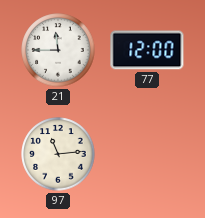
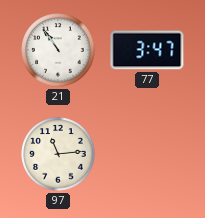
21: 11:45 -> 10:54
77: 12:00 -> 3:47
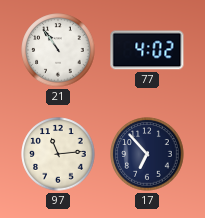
77: 3:47 -> 4:02
17: none -> 6:53
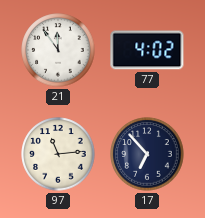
21: 10:54 -> 11:54
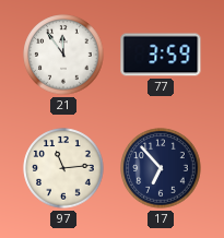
77: 4:02 -> 3:59
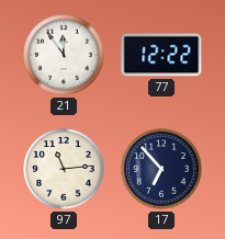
77: 3:59 -> 12:22
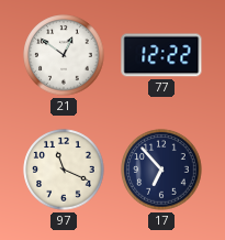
21: 11:54 -> 12:51
97: 11:14 -> 11:19
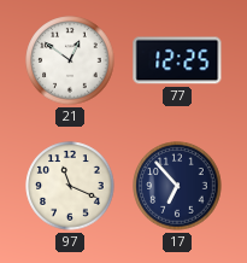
77: 12:22 -> 12:25
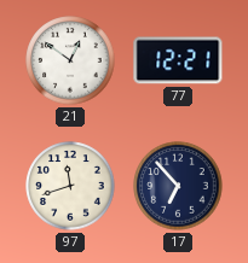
77: 12:25 -> 12:21
97: 11:19 -> 11:42
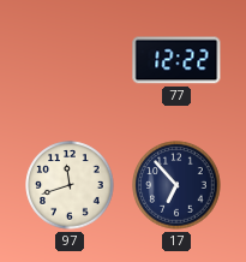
21: 12:51 -> none
77: 12:21 -> 12:22
